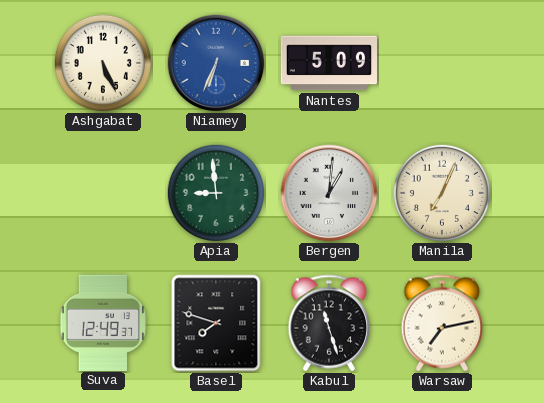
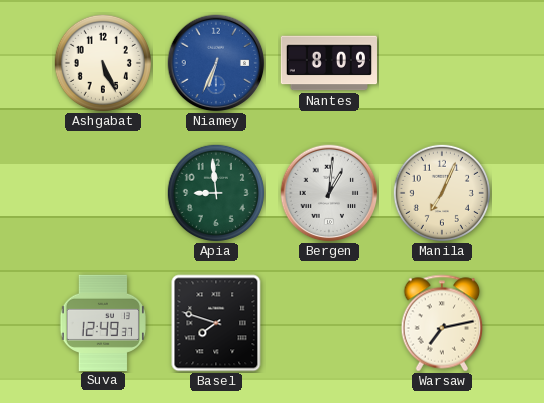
Nantes: 5:09 -> 8:09
Kabul: 11:27 -> none
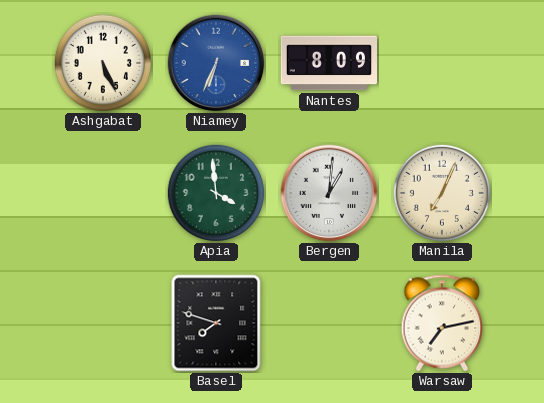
Apia: 8:59 -> 3:59
Suva: 12:49 -> none
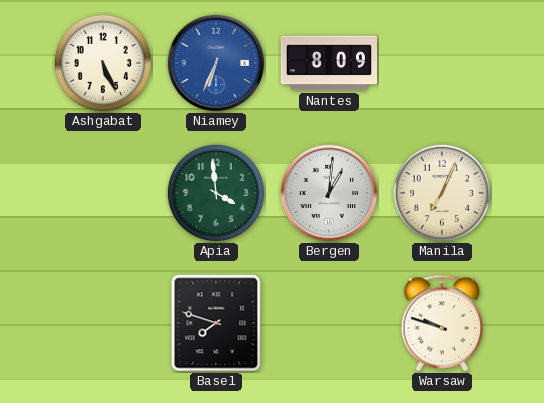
Warsaw: 7:13 -> 9:48
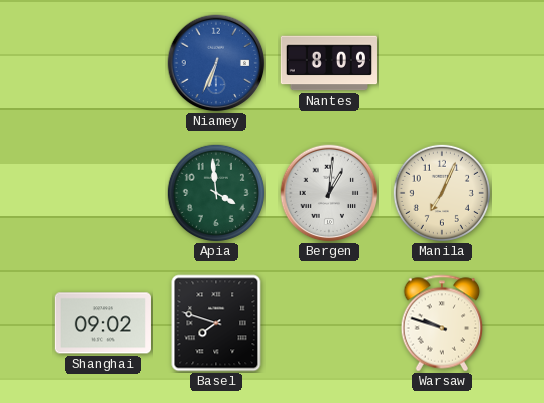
Ashgabat: 5:26 -> none
Shanghai: none -> 09:02
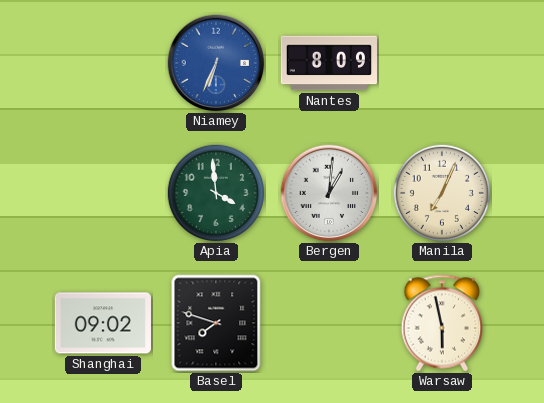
Warsaw: 9:48 -> 5:58
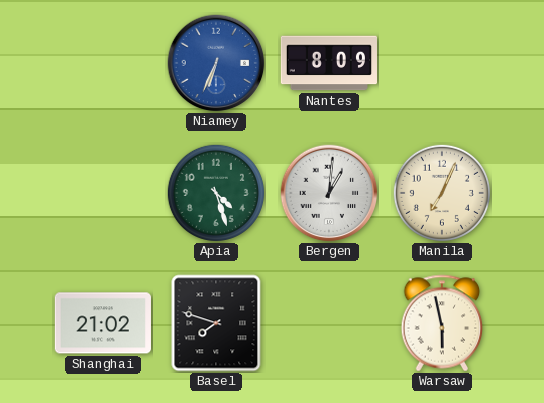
Apia: 3:59 -> 4:27
Shanghai: 09:02 -> 21:02
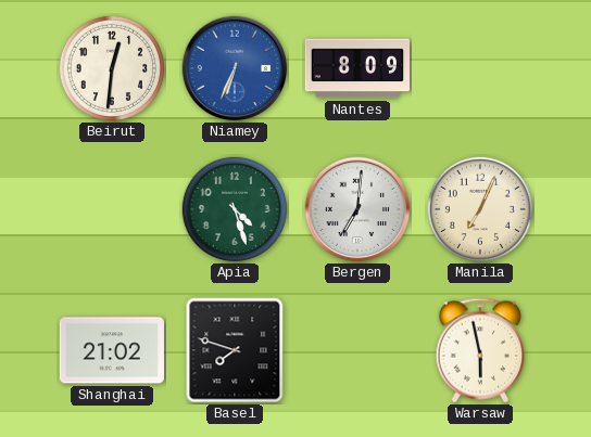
Beirut: none -> 12:31
Bergen: 1:01 -> 7:01
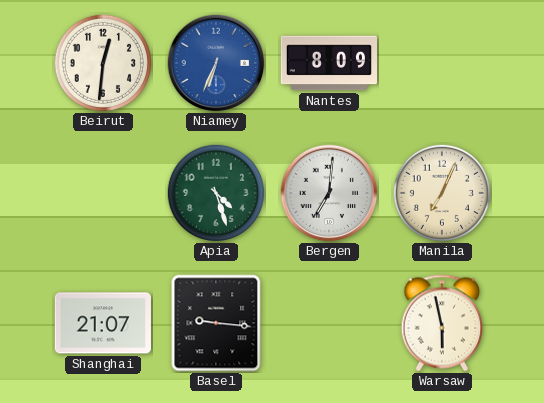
Shanghai: 21:02 -> 21:07
Basel: 7:48 -> 9:16
